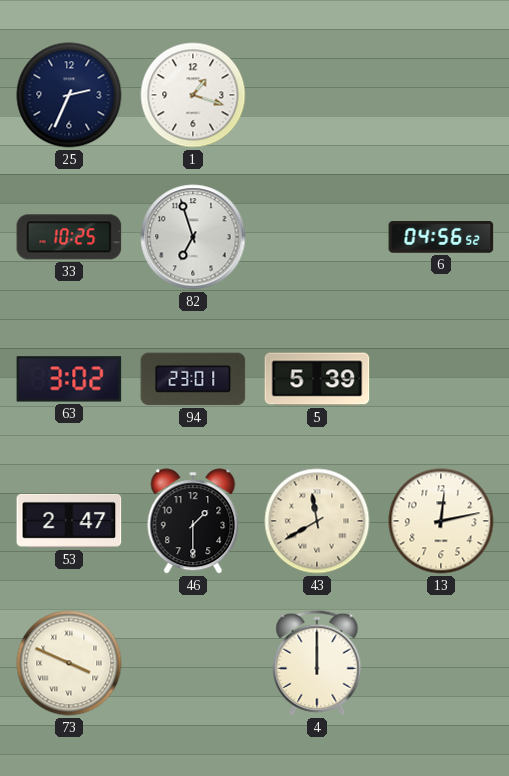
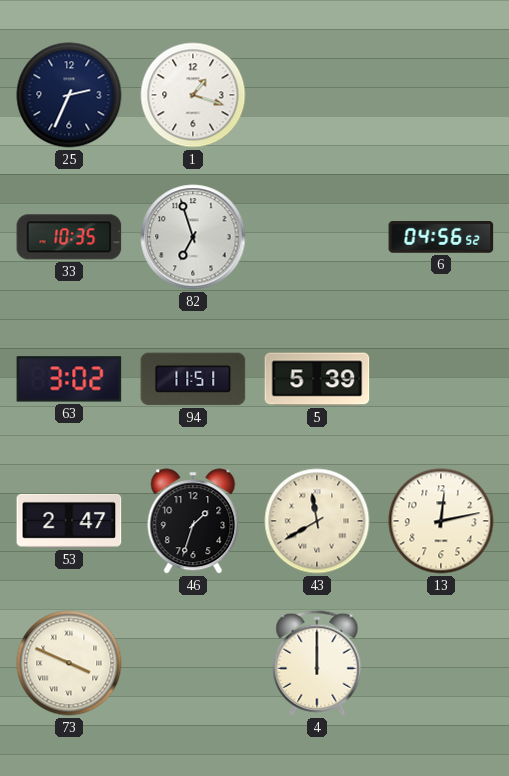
33: 10:25 -> 10:35
94: 23:01 -> 11:51
46: 1:30 -> 1:33
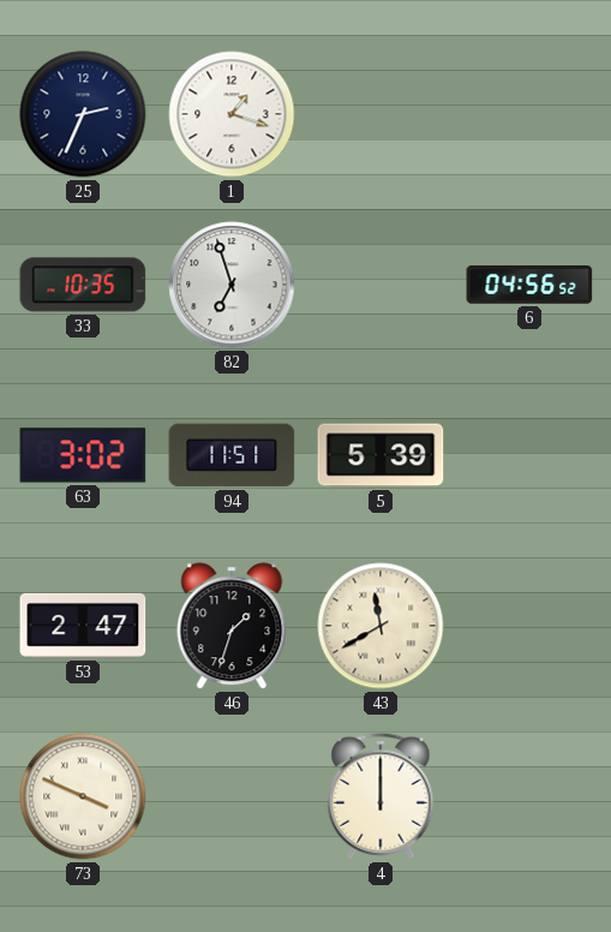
13: 12:13 -> none
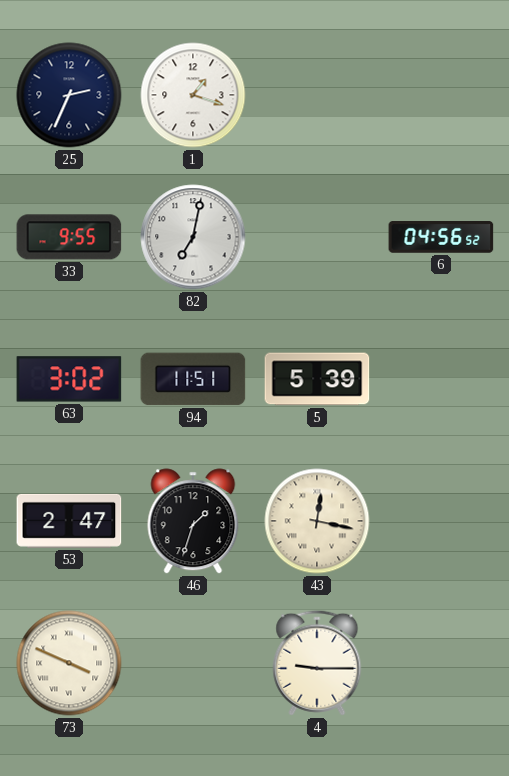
33: 10:35 -> 9:55
82: 6:57 -> 7:02
43: 11:40 -> 12:17
4: 12:00 -> 9:15
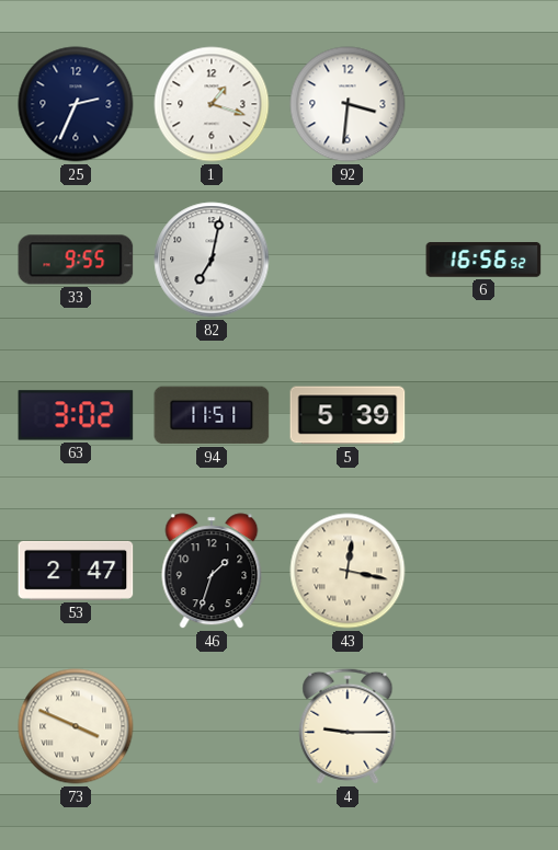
92: none -> 3:31
6: 04:56 -> 16:56
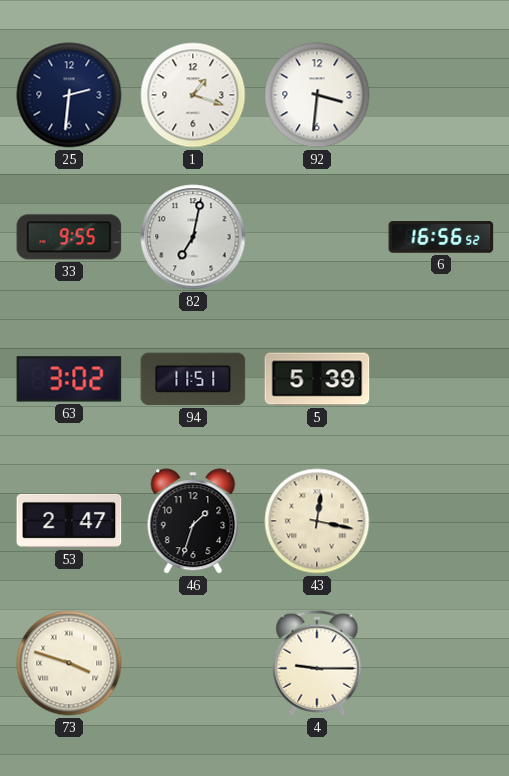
25: 2:34 -> 2:31
73: 3:49 -> 3:48
